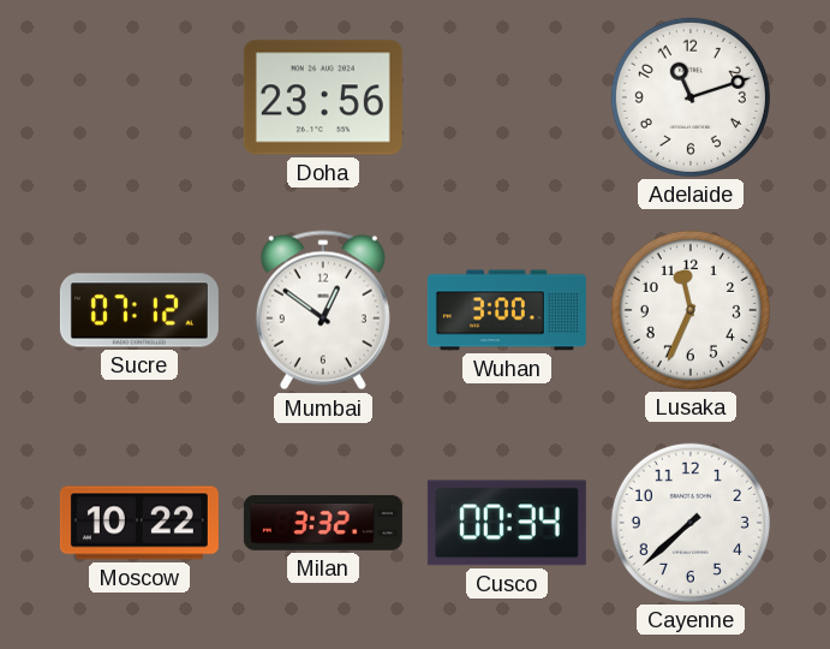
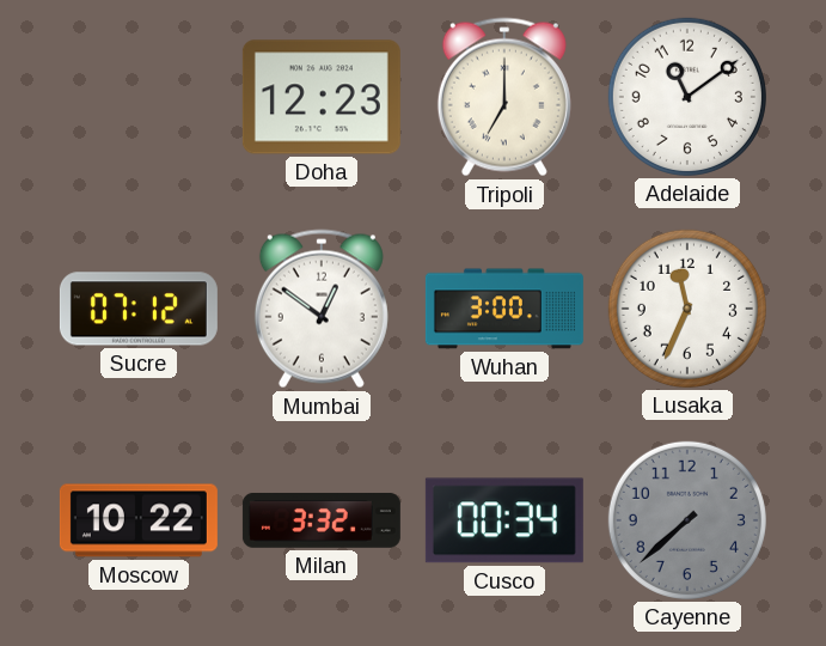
Doha: 23:56 -> 12:23
Tripoli: none -> 7:00
Adelaide: 11:12 -> 11:09
Cayenne dial: white -> grey
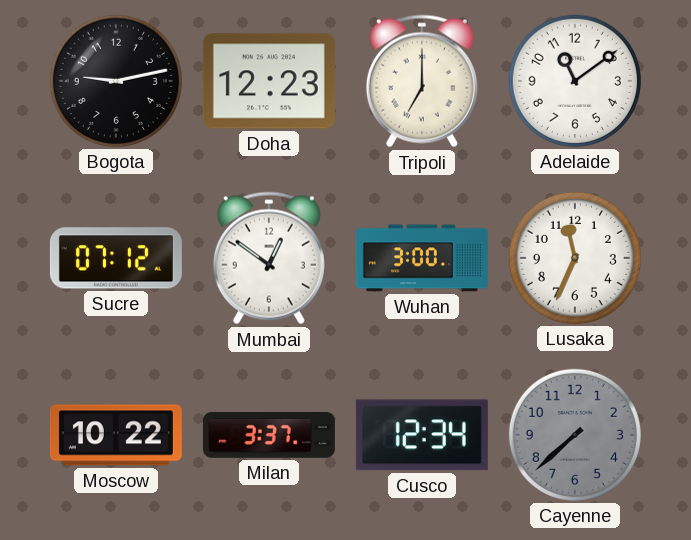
Bogota: none -> 9:13
Milan: 3:32 -> 3:37
Cusco: 00:34 -> 12:34
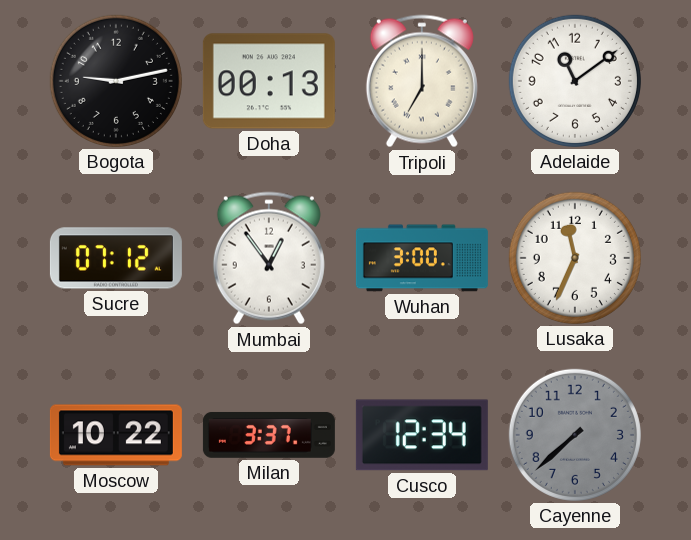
Doha: 12:23 -> 00:13
Mumbai: 12:51 -> 12:54
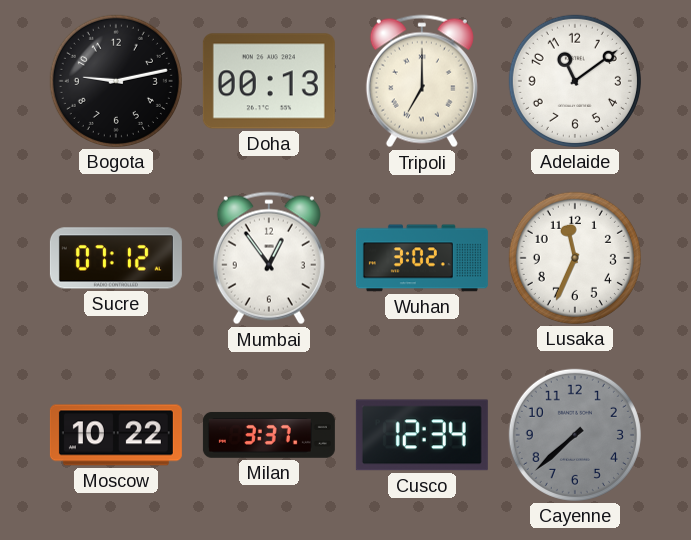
Wuhan: 3:00 -> 3:02
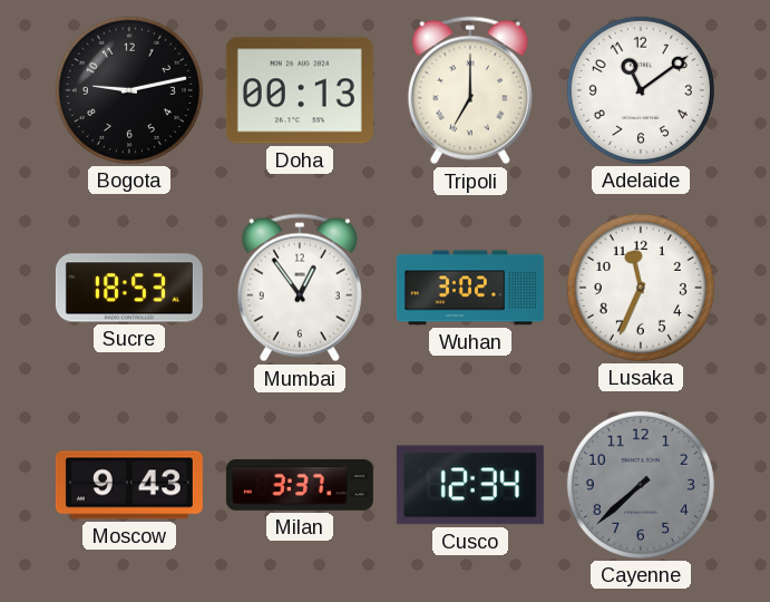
Sucre: 07:12 -> 18:53
Moscow: 10:22 -> 9:43
